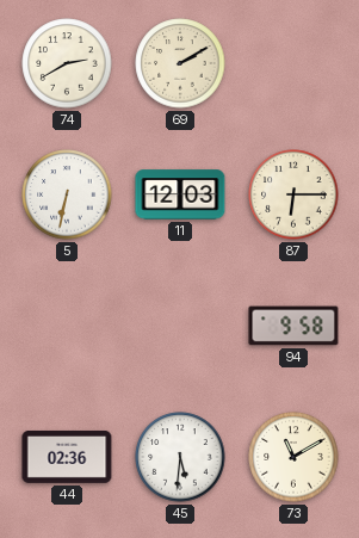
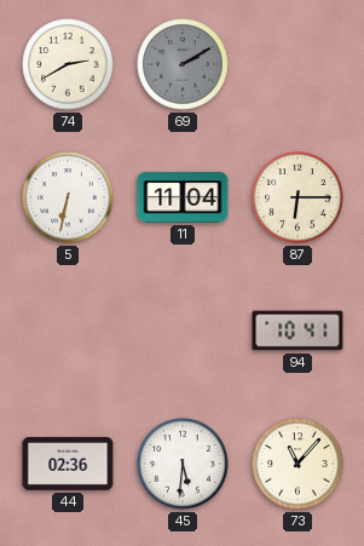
69 dial: cream -> grey
11: 12:03 -> 11:04
94: 9:58 -> 10:41
73: 11:10 -> 11:07
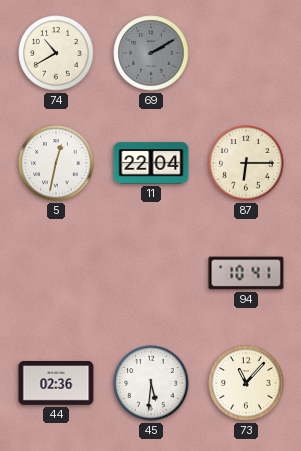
74: 2:40 -> 10:40
5: 6:32 -> 12:32
11: 11:04 -> 22:04
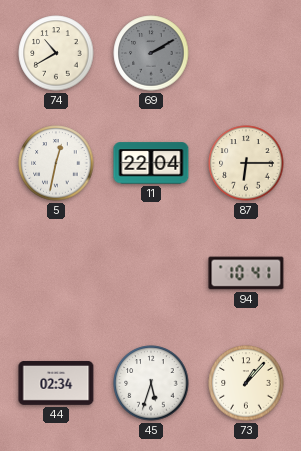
44: 02:36 -> 02:34
45: 5:31 -> 5:33
73: 11:07 -> 1:07
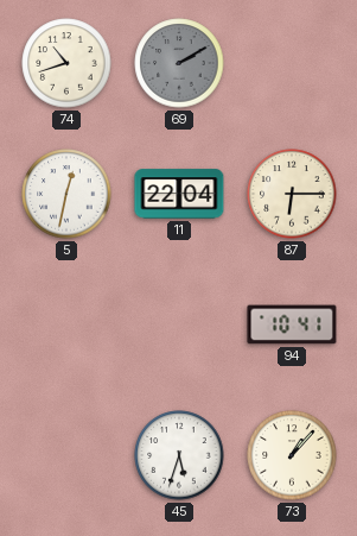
74: 10:40 -> 10:42
44: 02:34 -> none
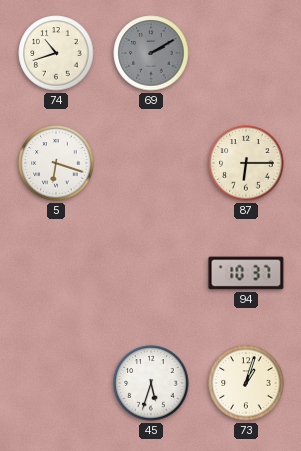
5: 12:32 -> 6:18
11: 22:04 -> none
94: 10:41 -> 10:37
73: 1:07 -> 1:03
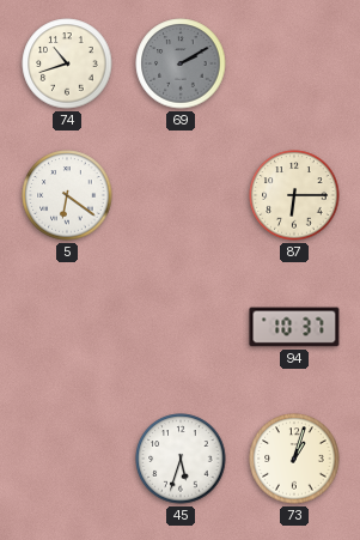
5: 6:18 -> 6:21
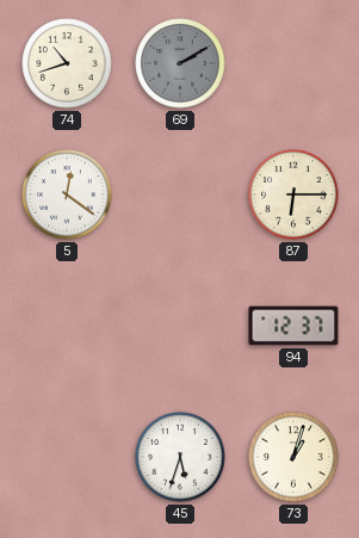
5: 6:21 -> 12:21
94: 10:37 -> 12:37
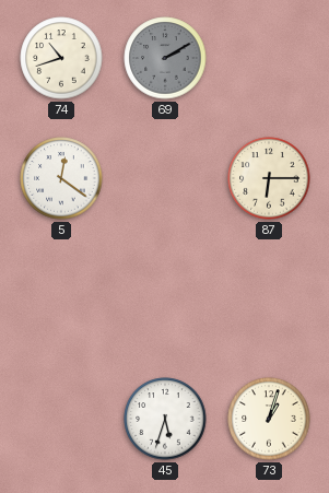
94: 12:37 -> none
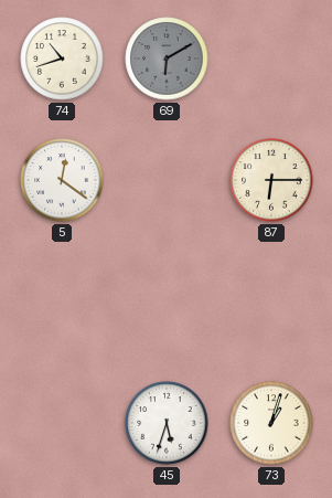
69: 2:10 -> 6:10
